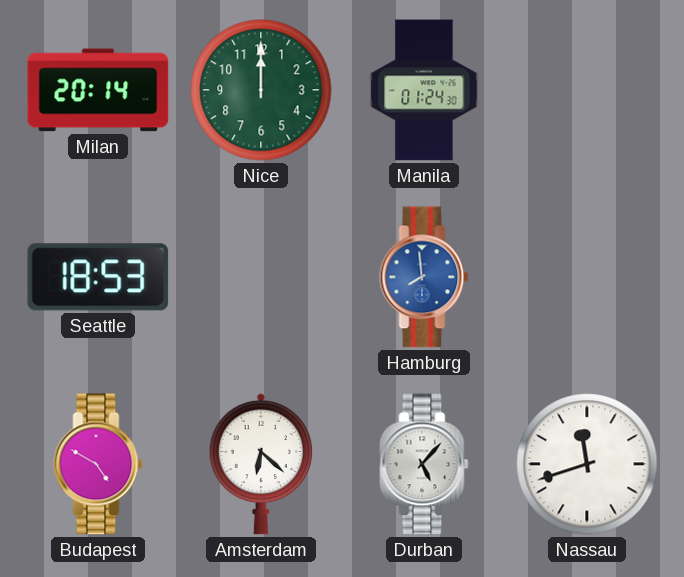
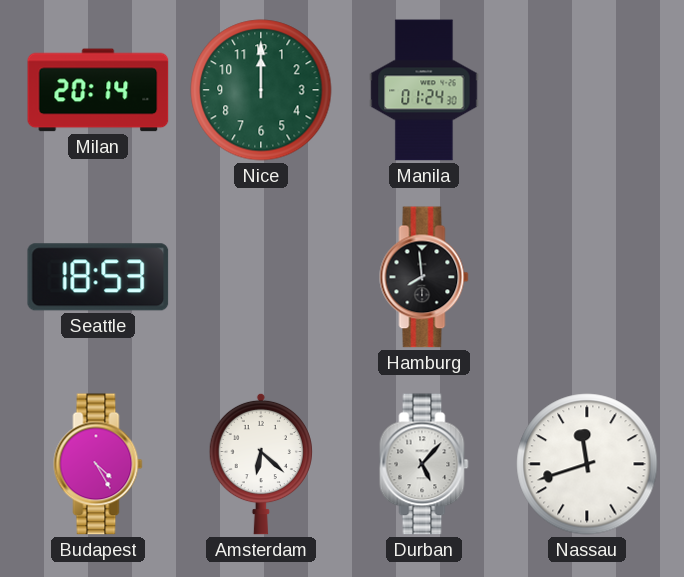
Hamburg dial: blue -> black
Budapest: 4:50 -> 4:25
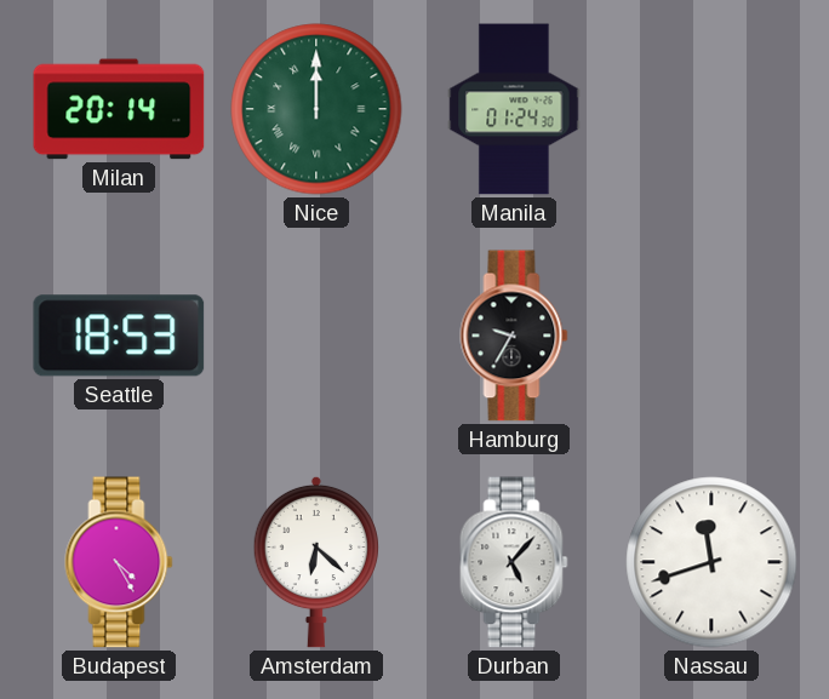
Nice numerals: Arabic -> Roman
Hamburg: 7:59 -> 9:35
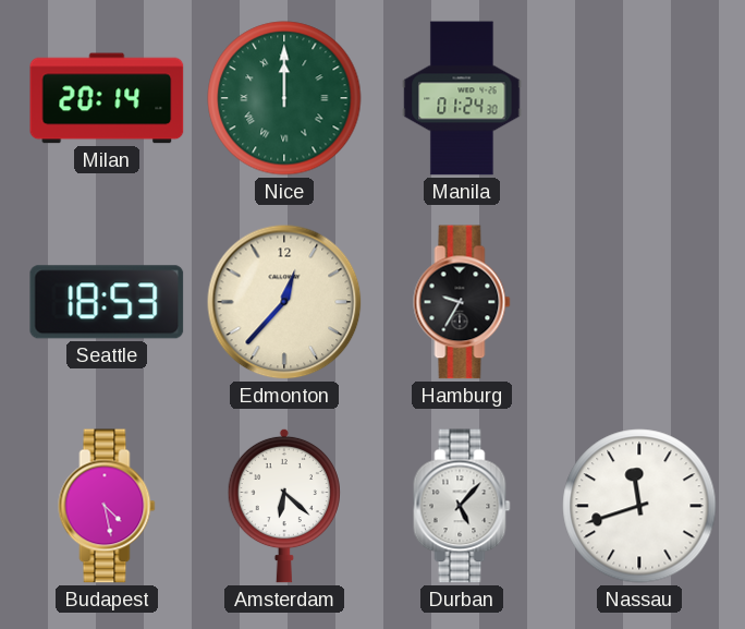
Edmonton: none -> 12:37
Budapest: 4:25 -> 4:28
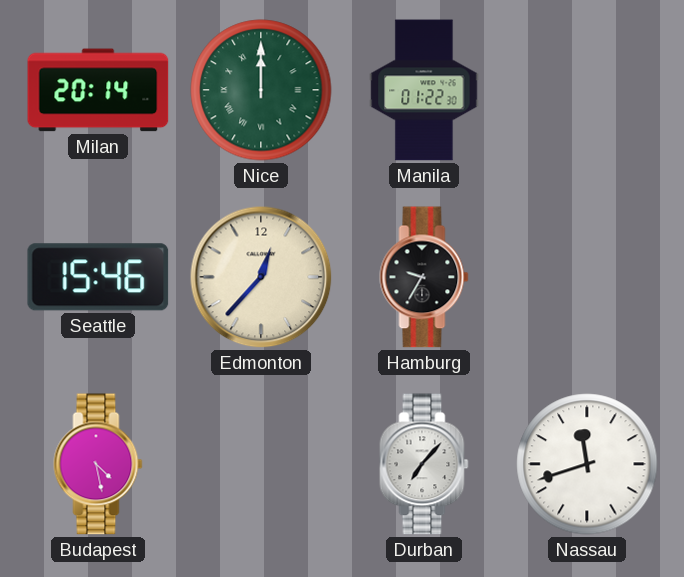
Manila: 01:24 -> 01:22
Seattle: 18:53 -> 15:46
Amsterdam: 6:22 -> none
Durban: 5:07 -> 7:07
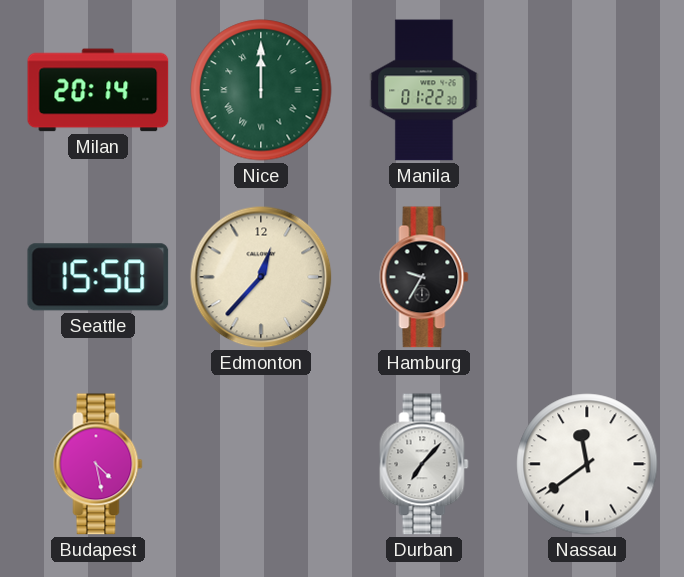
Seattle: 15:46 -> 15:50
Nassau: 11:42 -> 11:39
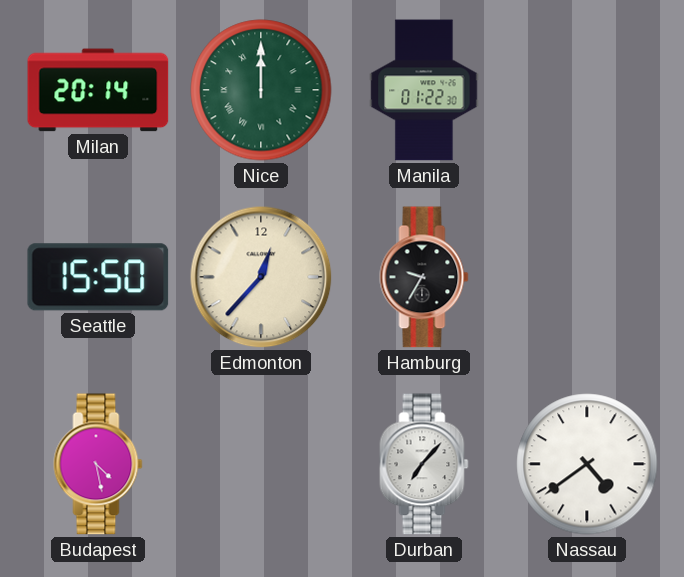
Nassau: 11:39 -> 4:39
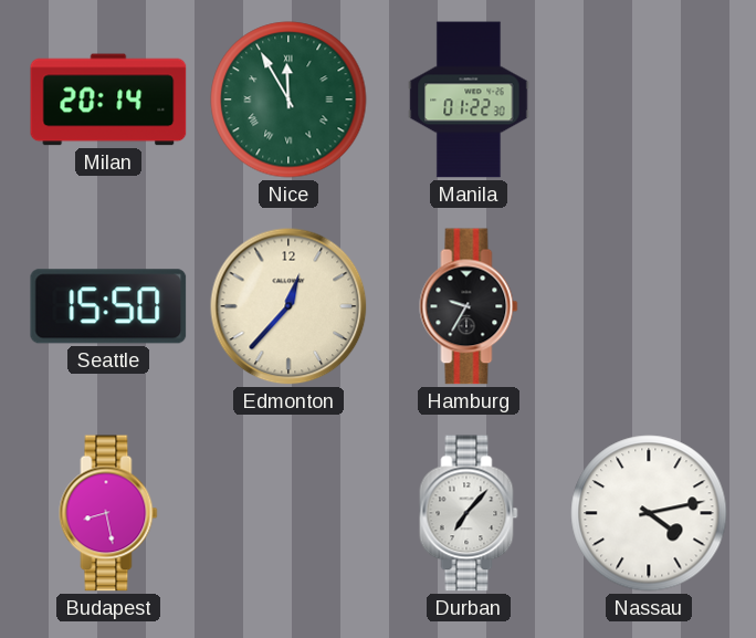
Nice: 12:00 -> 11:55
Budapest: 4:28 -> 8:28
Nassau: 4:39 -> 4:13
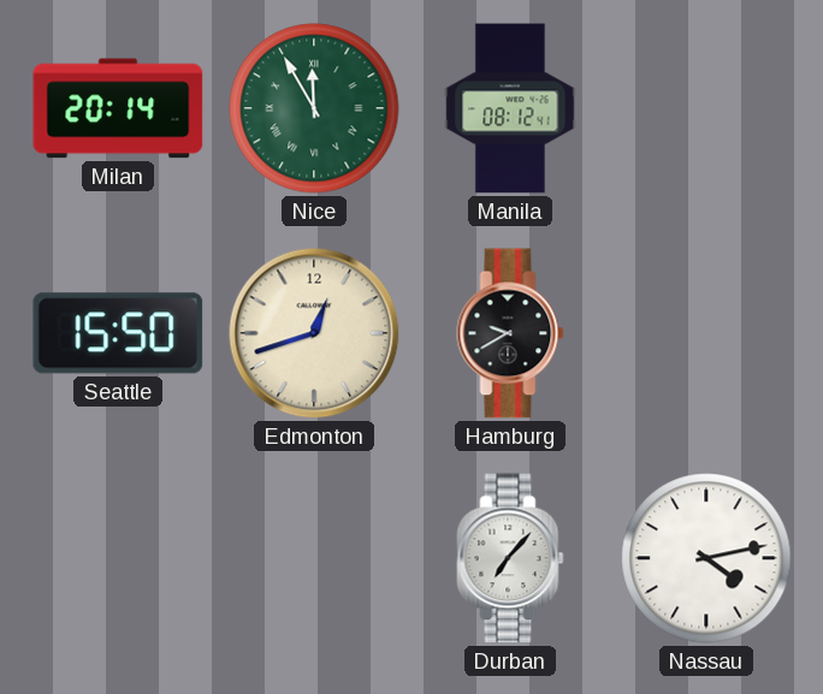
Manila: 01:22 -> 08:12
Edmonton: 12:37 -> 12:42
Hamburg: 9:35 -> 9:40
Budapest: 8:28 -> none
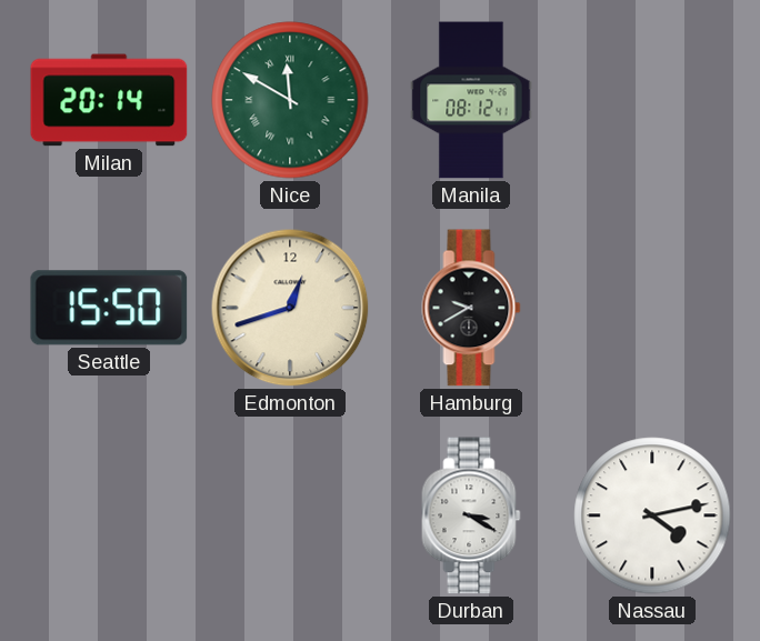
Nice: 11:55 -> 11:50
Durban: 7:07 -> 3:20
